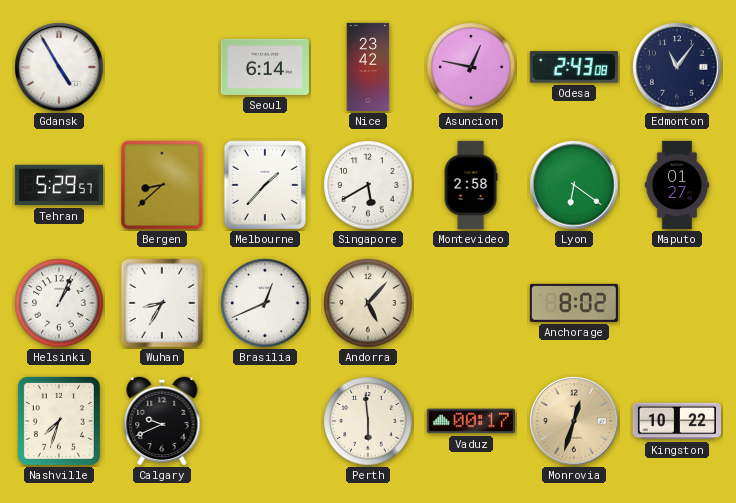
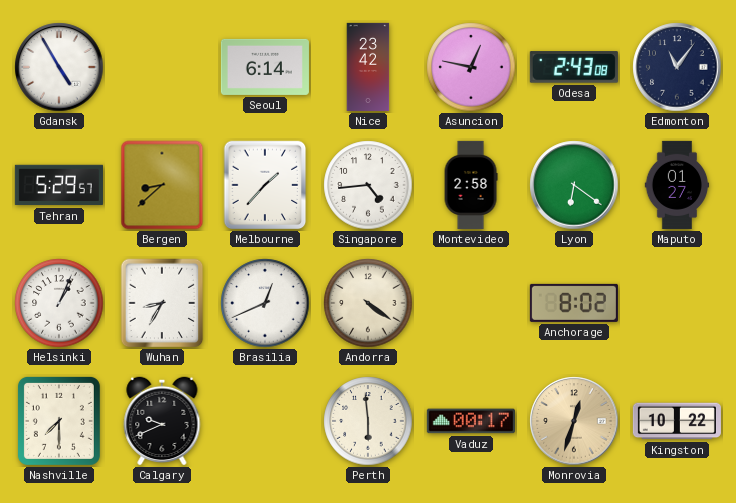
Singapore: 5:40 -> 4:44
Andorra: 5:07 -> 4:21
Nashville: 7:33 -> 7:30
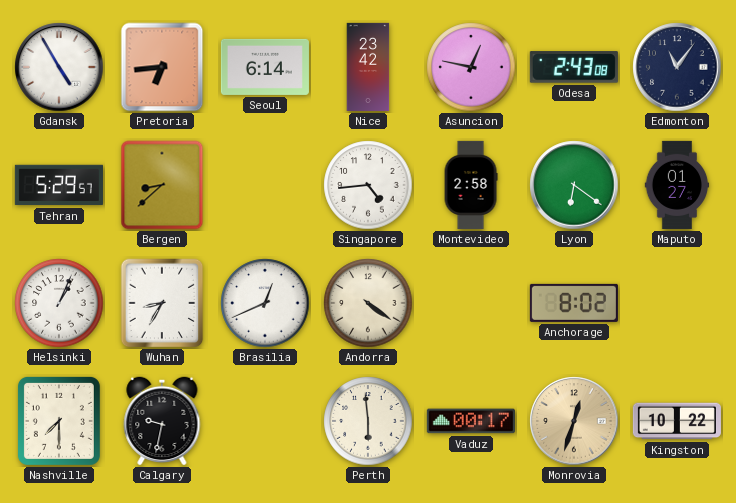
Pretoria: none -> 6:44
Melbourne: 1:37 -> none
Calgary: 9:41 -> 9:32
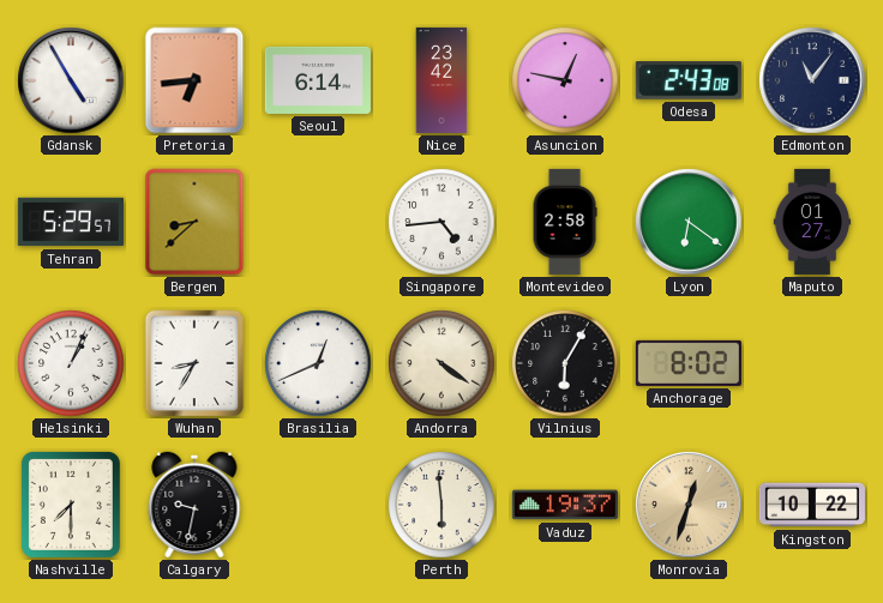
Vilnius: none -> 6:05
Vaduz: 00:17 -> 19:37
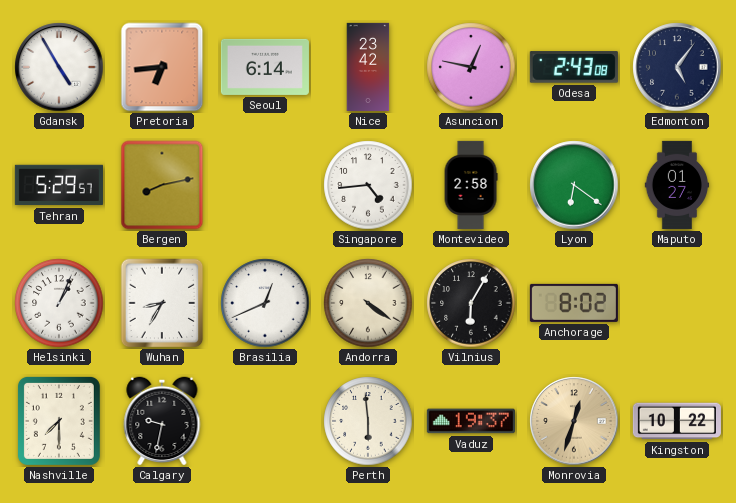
Edmonton: 11:06 -> 5:06
Bergen: 8:38 -> 8:13
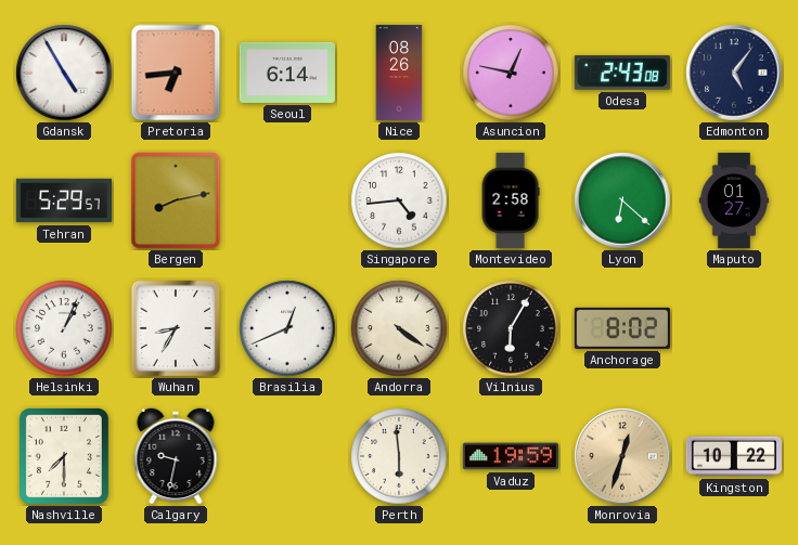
Nice: 23:42 -> 08:26
Lyon: 6:21 -> 6:22
Vaduz: 19:37 -> 19:59
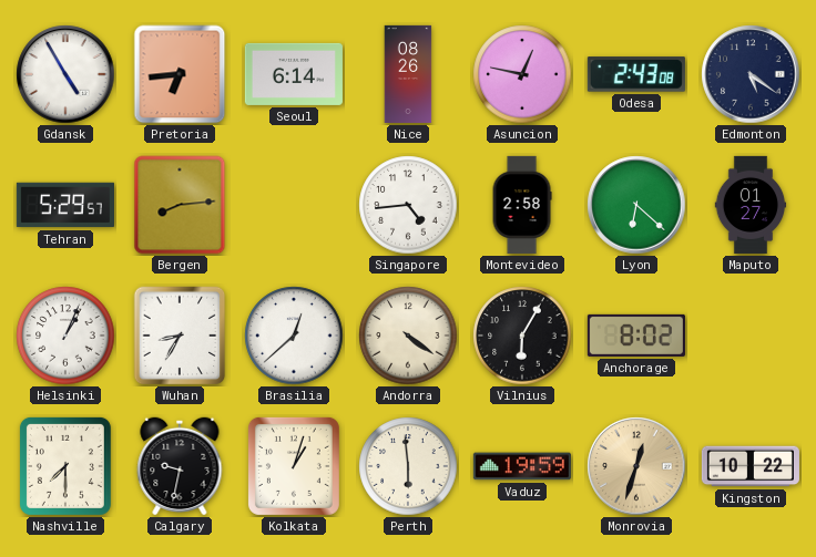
Edmonton: 5:06 -> 5:21
Bergen: 8:13 -> 8:14
Brasilia: 12:41 -> 12:38
Kolkata: none -> 1:03
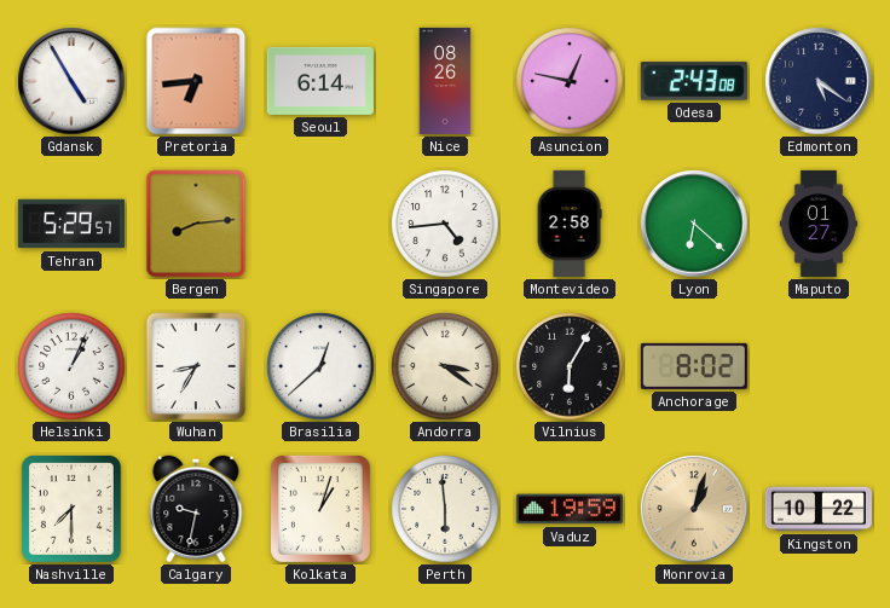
Andorra: 4:21 -> 3:21
Monrovia: 12:33 -> 1:03
